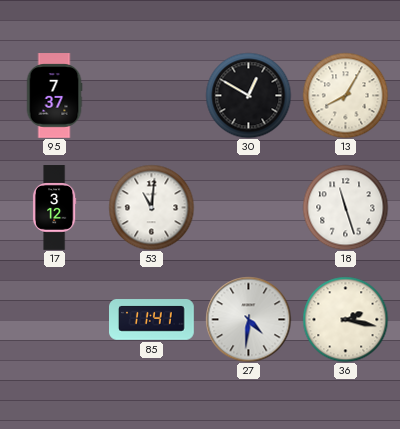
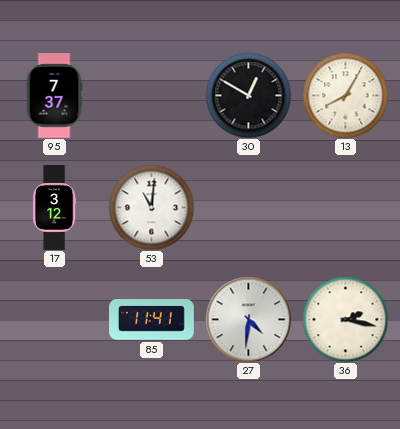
18: 11:27 -> none
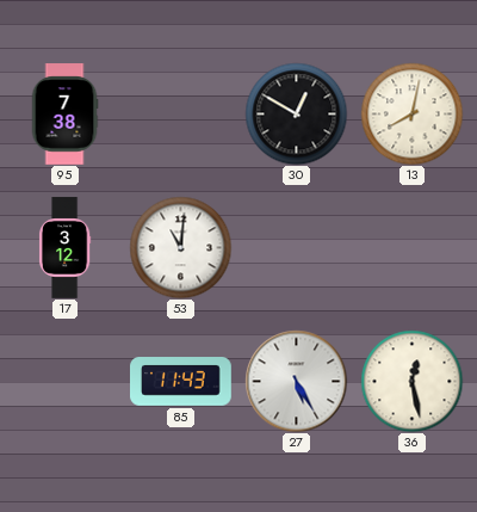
95: 7:37 -> 7:38
13: 8:05 -> 8:02
85: 11:41 -> 11:43
27: 4:31 -> 5:25
36: 2:17 -> 12:28
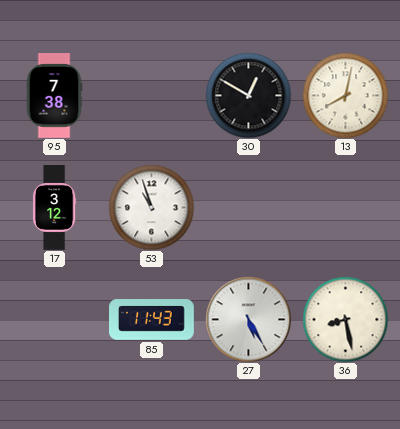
53: 11:01 -> 10:57
36: 12:28 -> 8:28
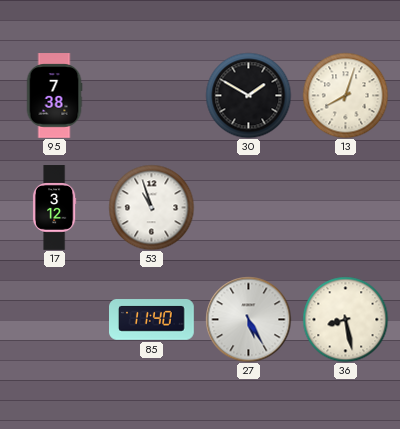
30: 12:50 -> 1:50
13: 8:02 -> 8:03
85: 11:43 -> 11:40
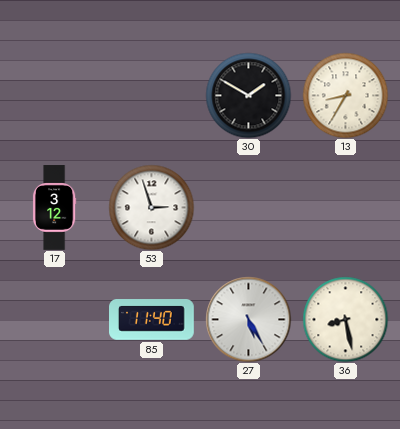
95: 7:38 -> none
13: 8:03 -> 8:35
53: 10:57 -> 2:57
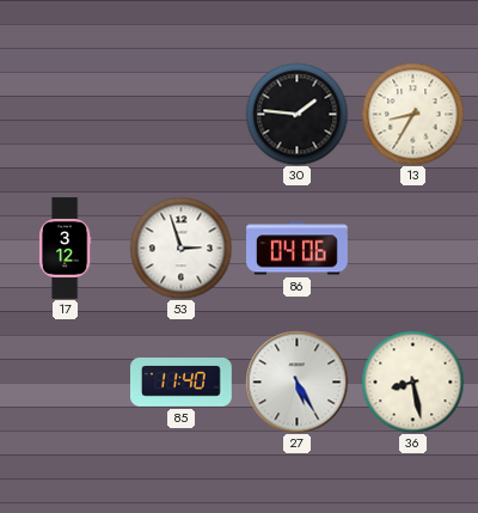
30: 1:50 -> 1:46
86: none -> 04:06
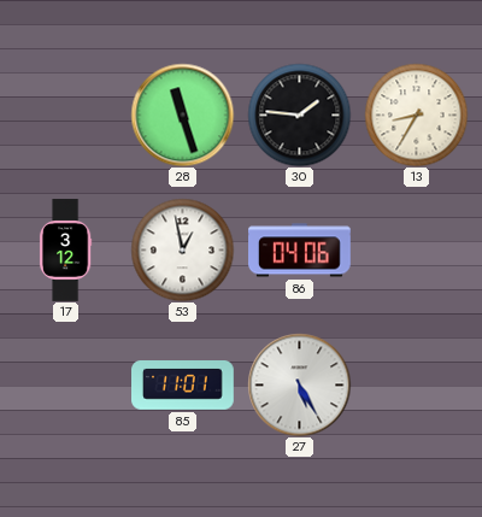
28: none -> 11:27
53: 2:57 -> 12:58
85: 11:40 -> 11:01
36: 8:28 -> none
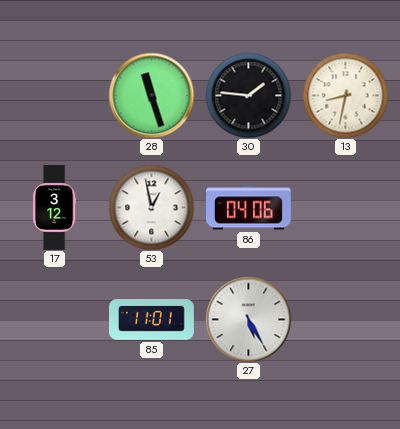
13: 8:35 -> 8:32
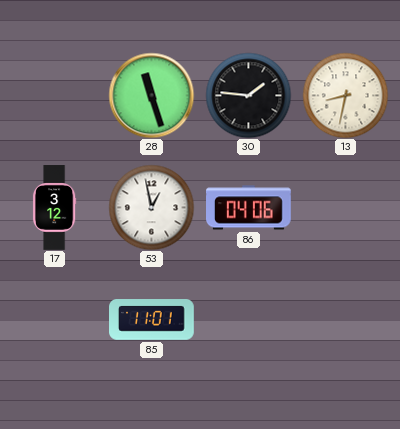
27: 5:25 -> none
